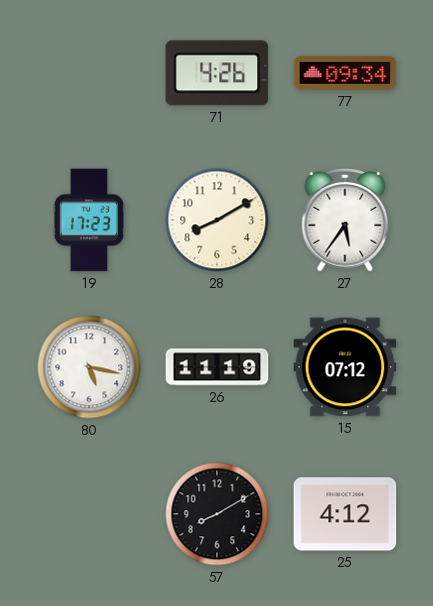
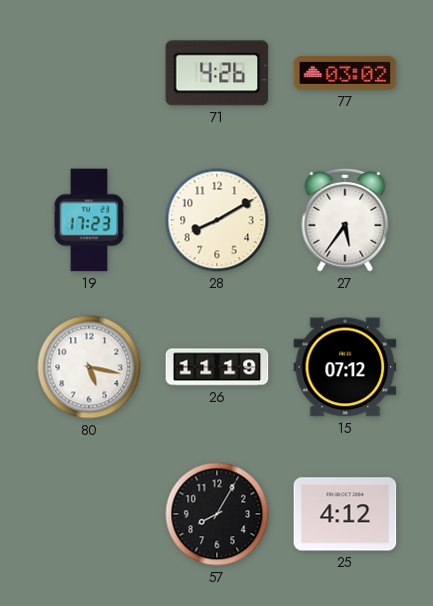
77: 09:34 -> 03:02
57: 8:10 -> 8:05
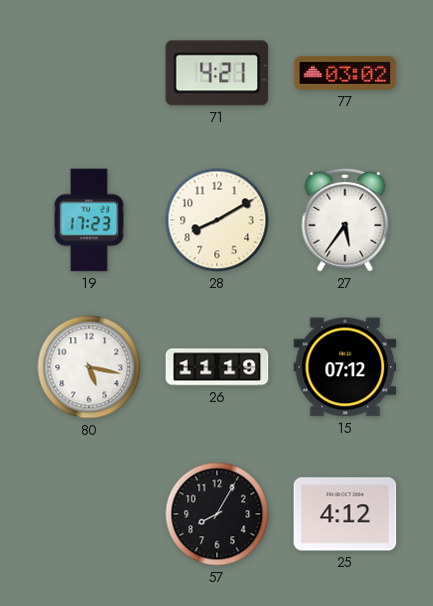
71: 4:26 -> 4:21
